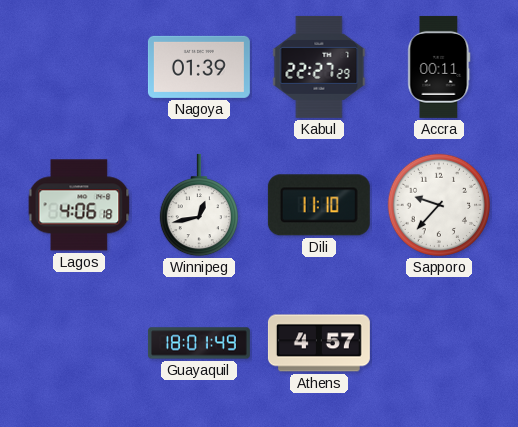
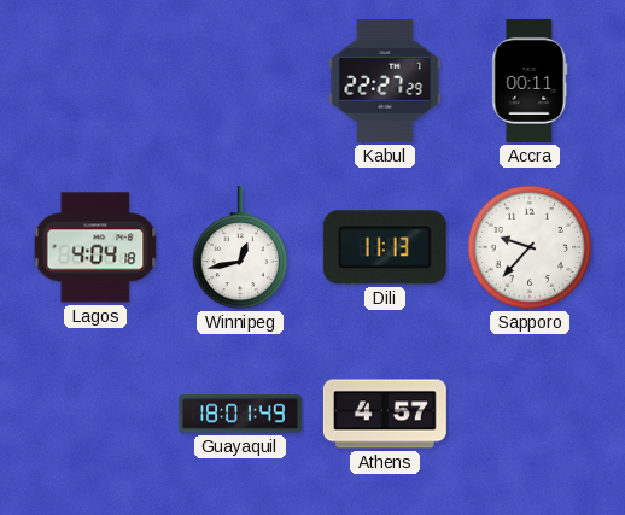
Nagoya: 01:39 -> none
Lagos: 4:06 -> 4:04
Dili: 11:10 -> 11:13
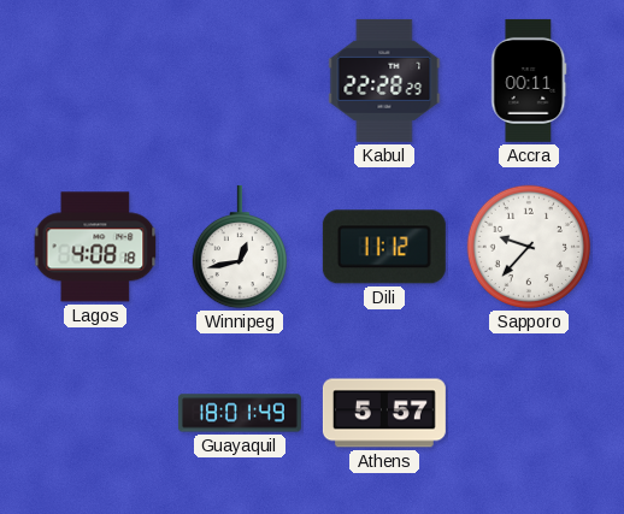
Kabul: 22:27 -> 22:28
Lagos: 4:04 -> 4:08
Dili: 11:13 -> 11:12
Athens: 4:57 -> 5:57
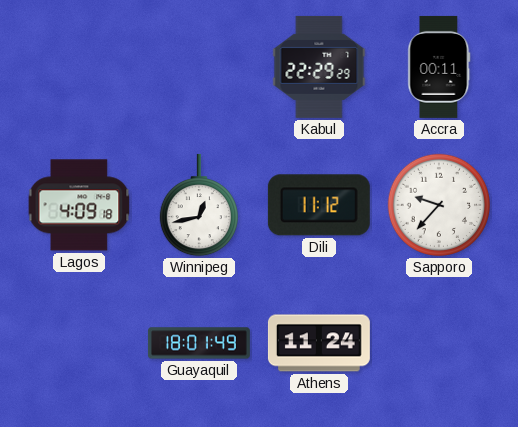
Kabul: 22:28 -> 22:29
Lagos: 4:08 -> 4:09
Athens: 5:57 -> 11:24
